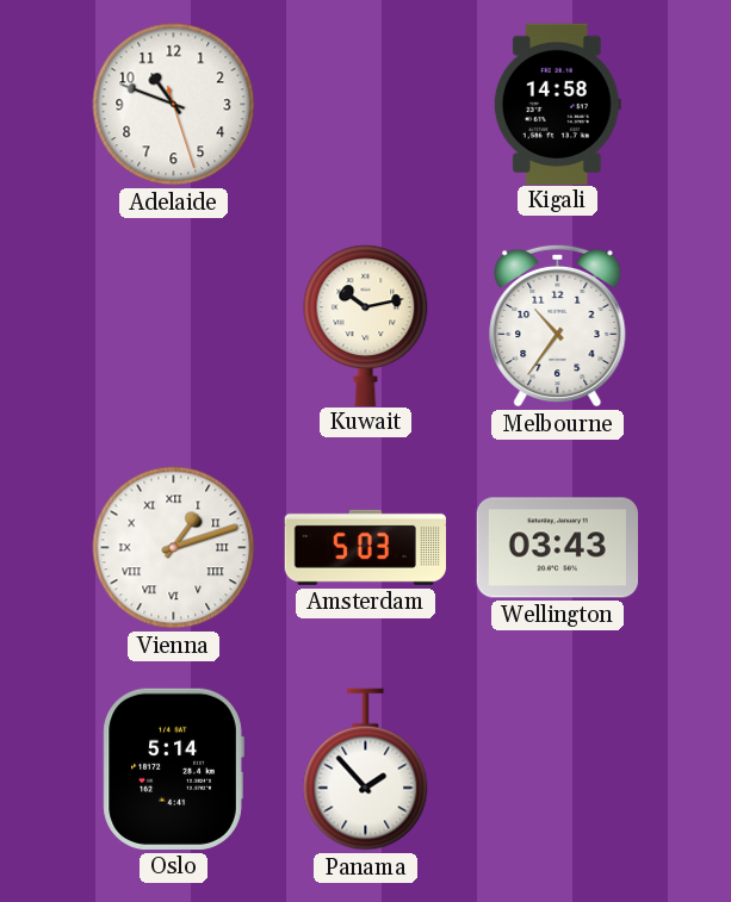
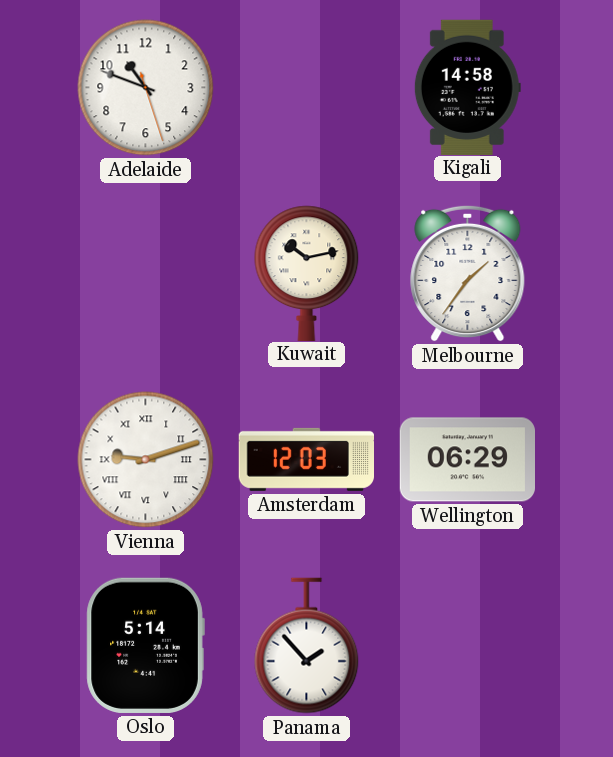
Melbourne: 10:36 -> 1:36
Vienna: 1:12 -> 9:12
Amsterdam: 5:03 -> 12:03
Wellington: 03:43 -> 06:29
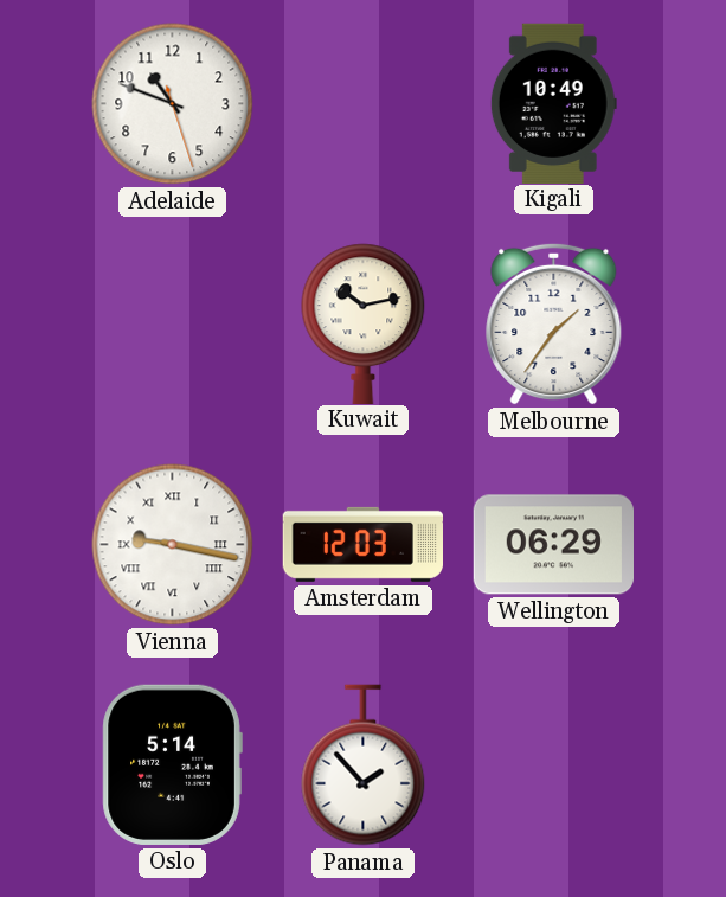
Kigali: 14:58 -> 10:49
Vienna: 9:12 -> 9:17
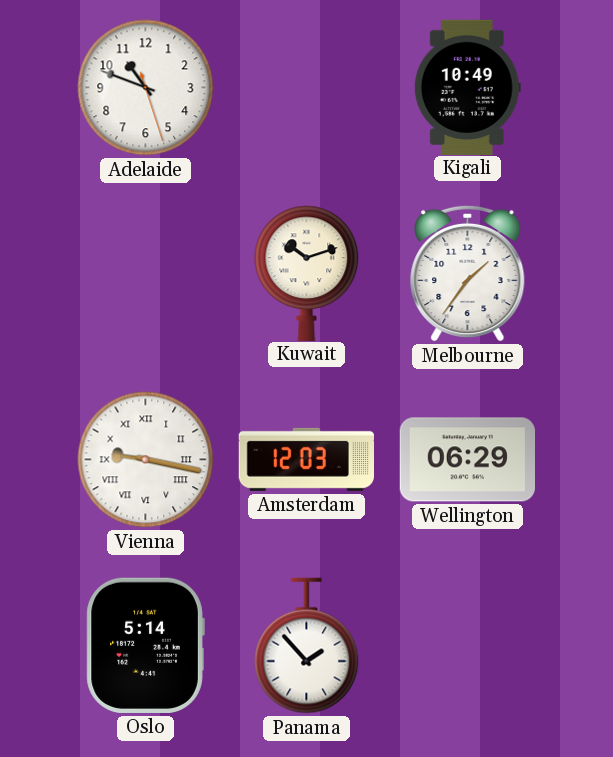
Kuwait: 10:13 -> 10:12
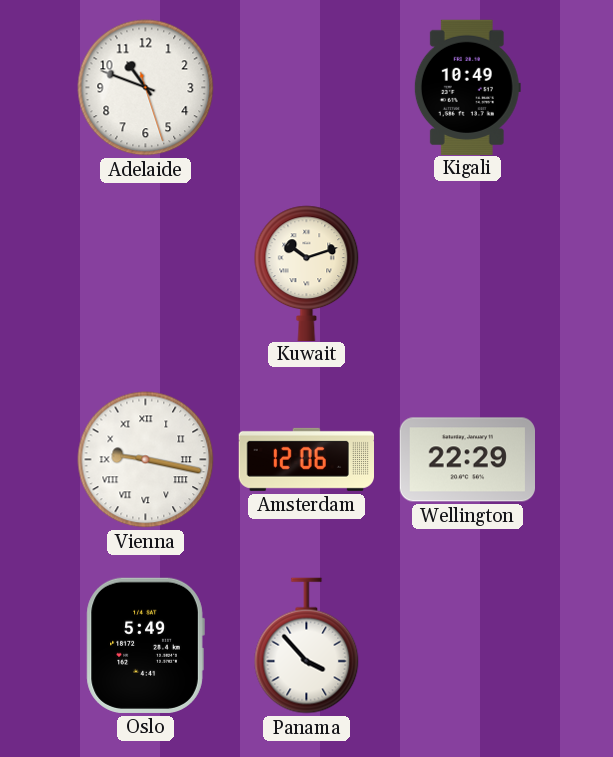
Melbourne: 1:36 -> none
Amsterdam: 12:03 -> 12:06
Wellington: 06:29 -> 22:29
Oslo: 5:14 -> 5:49
Panama: 1:53 -> 3:53
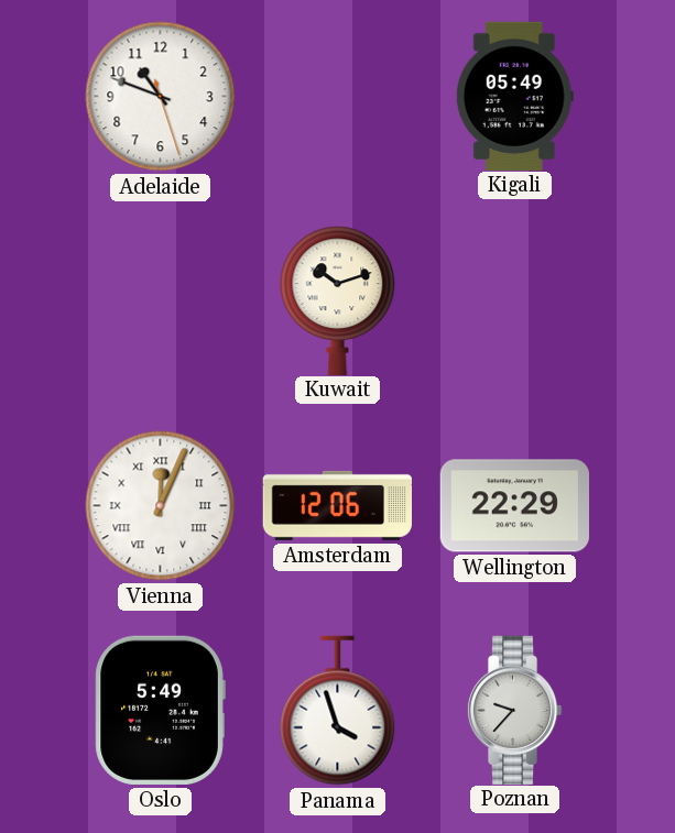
Kigali: 10:49 -> 05:49
Vienna: 9:17 -> 12:04
Panama: 3:53 -> 3:57
Poznan: none -> 9:37
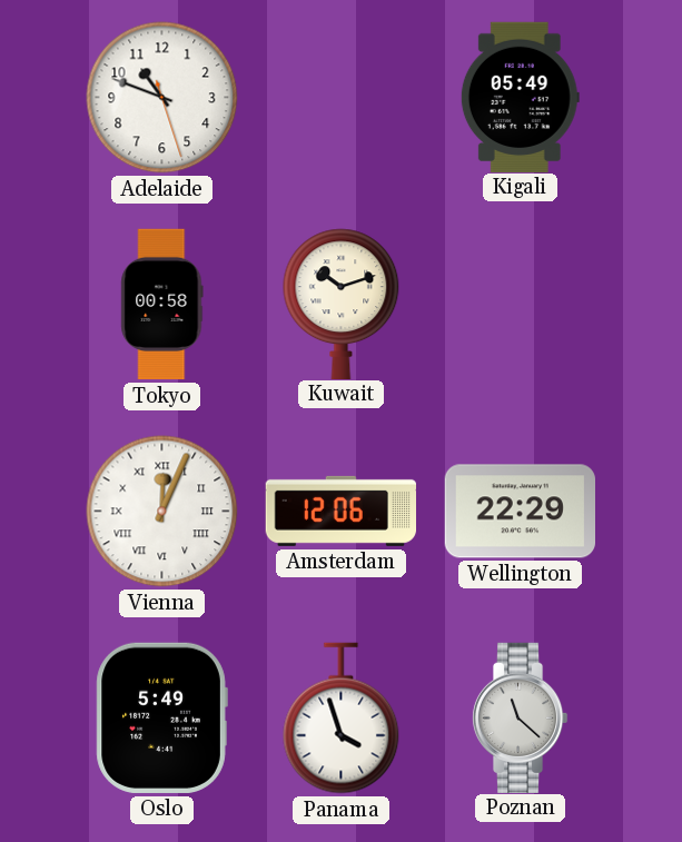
Tokyo: none -> 00:58
Poznan: 9:37 -> 11:22
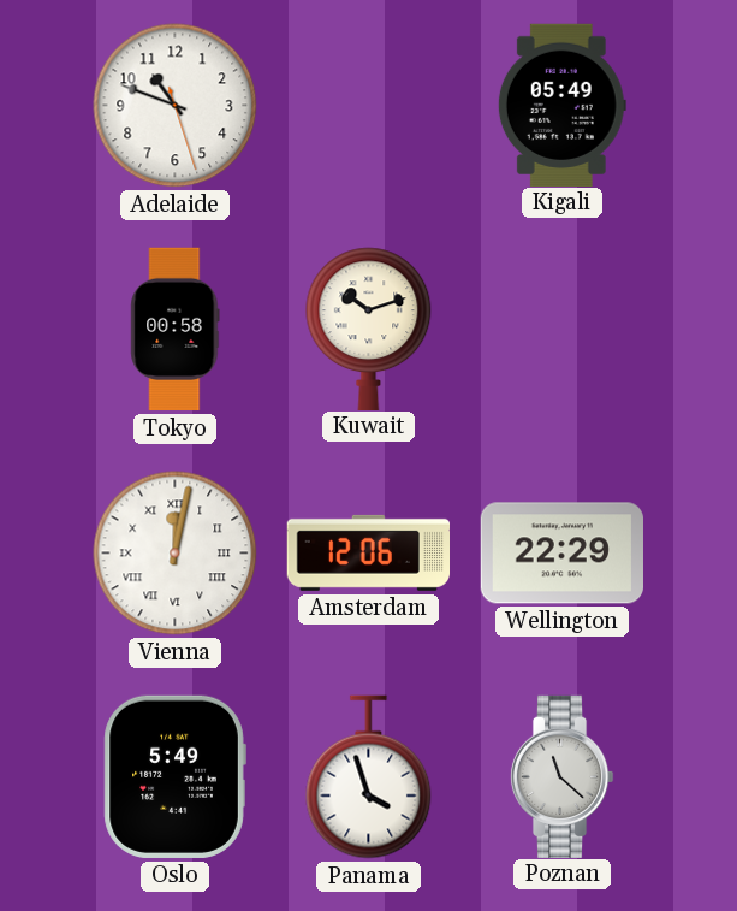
Vienna: 12:04 -> 12:02
